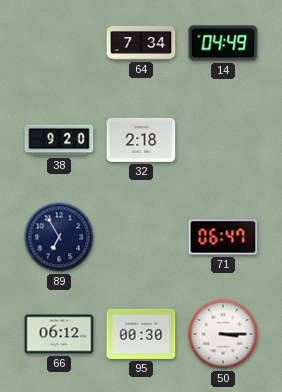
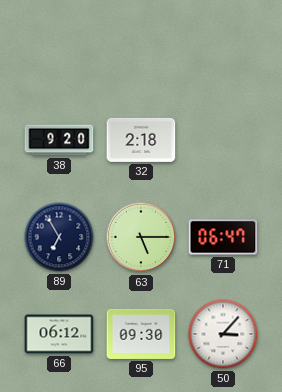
64: 7:34 -> none
14: 04:49 -> none
63: none -> 5:15
95: 00:30 -> 09:30
50: 3:15 -> 3:07
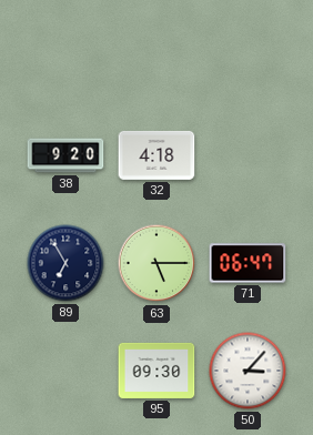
32: 2:18 -> 4:18
66: 06:12 -> none
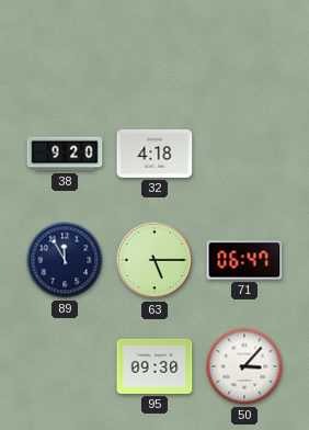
89: 6:55 -> 11:55
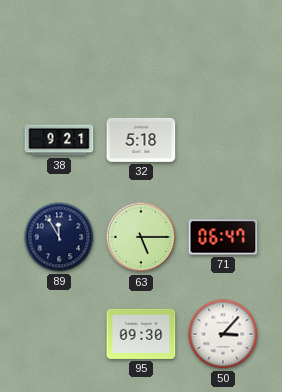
38: 9:20 -> 9:21
32: 4:18 -> 5:18
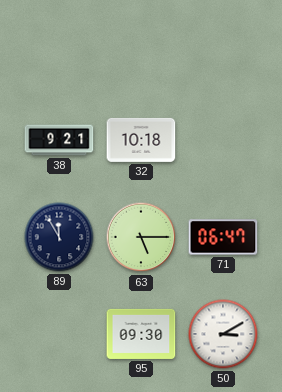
32: 5:18 -> 10:18
50: 3:07 -> 3:10
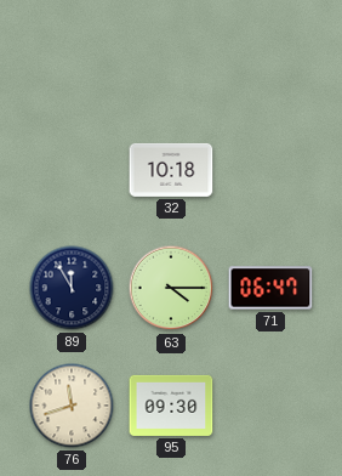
38: 9:21 -> none
63: 5:15 -> 4:15
76: none -> 11:42
50: 3:10 -> none
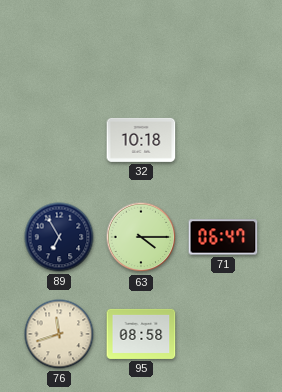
89: 11:55 -> 6:55
95: 09:30 -> 08:58
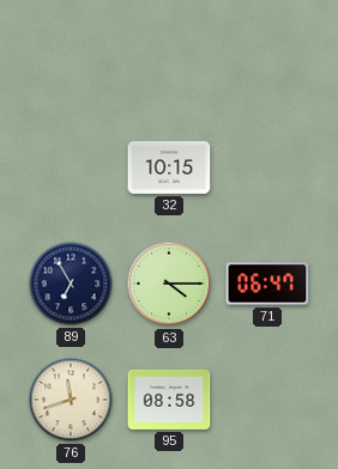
32: 10:18 -> 10:15
